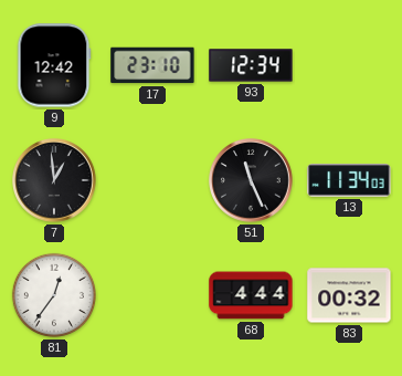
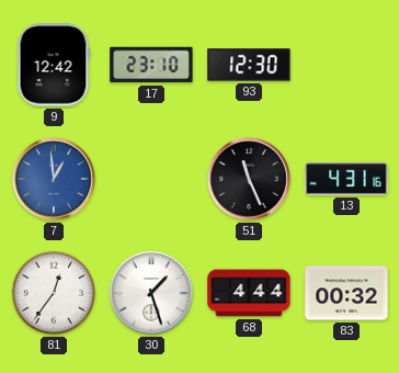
93: 12:34 -> 12:30
7 dial: black -> blue
13: 11:34 -> 4:31
30: none -> 1:27
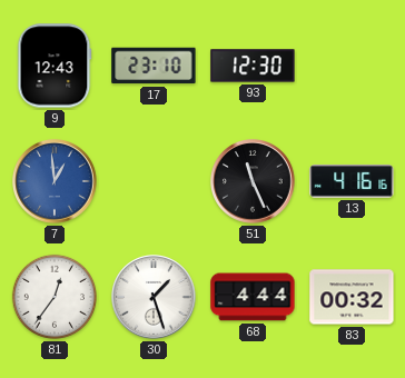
9: 12:42 -> 12:43
13: 4:31 -> 4:16
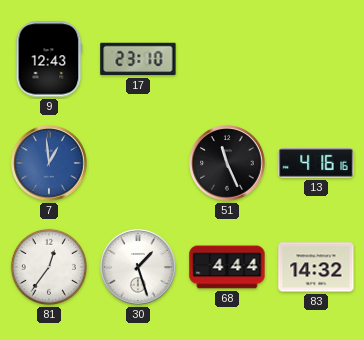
93: 12:30 -> none
83: 00:32 -> 14:32
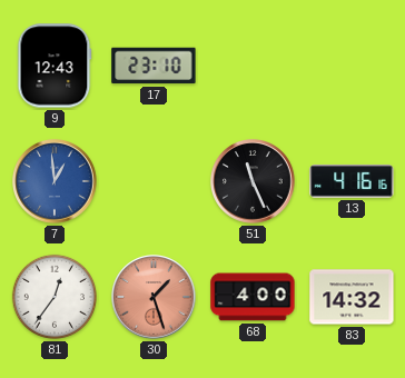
30 dial: white -> salmon
68: 4:44 -> 4:00
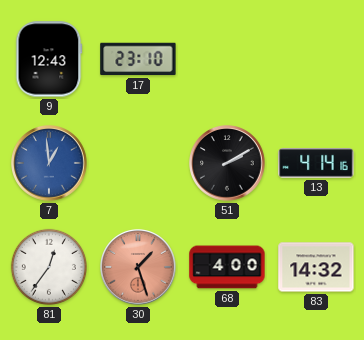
51: 11:26 -> 2:10
13: 4:16 -> 4:14
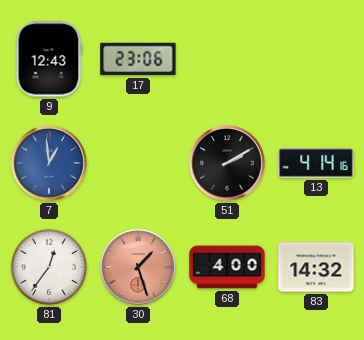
17: 23:10 -> 23:06
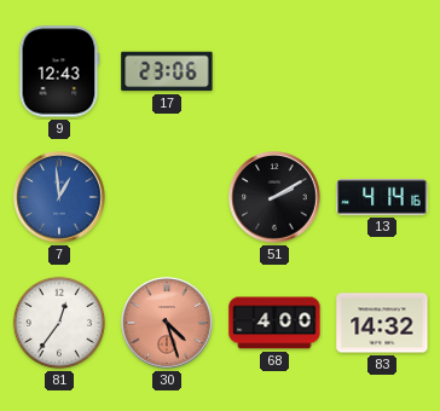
30: 1:27 -> 4:27
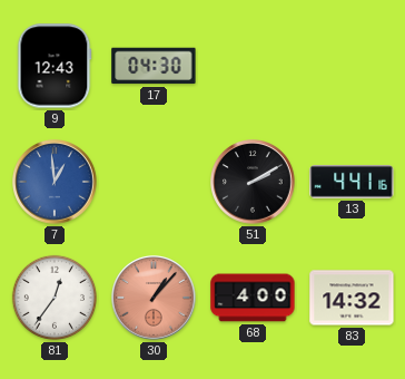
17: 23:06 -> 04:30
13: 4:14 -> 4:41
30: 4:27 -> 1:07
